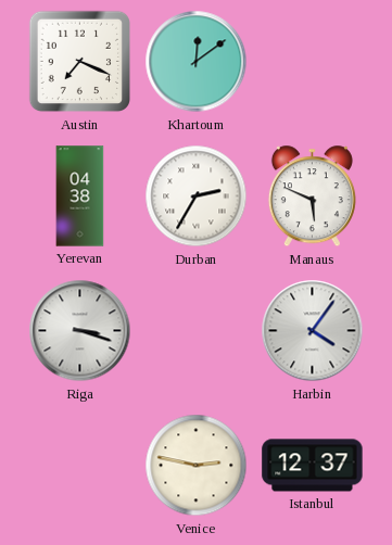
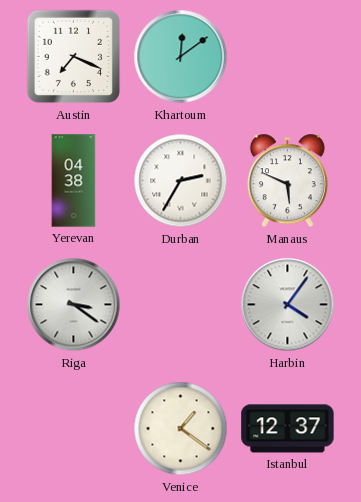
Riga: 3:18 -> 3:21
Venice: 2:47 -> 1:21
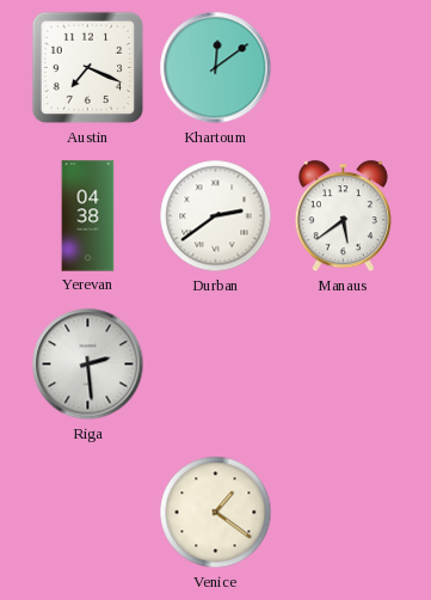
Durban: 2:35 -> 2:39
Manaus: 5:49 -> 5:39
Riga: 3:21 -> 2:29
Harbin: 4:06 -> none
Istanbul: 12:37 -> none
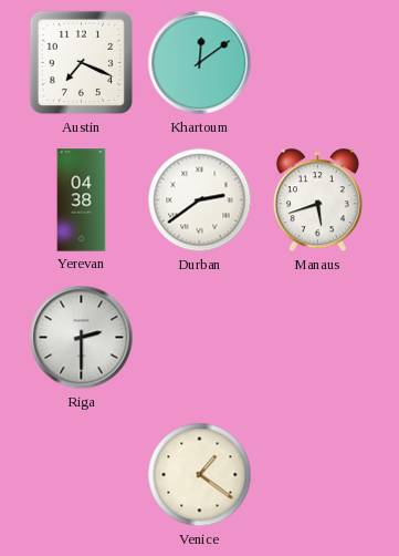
Manaus: 5:39 -> 5:42
Riga: 2:29 -> 2:30
